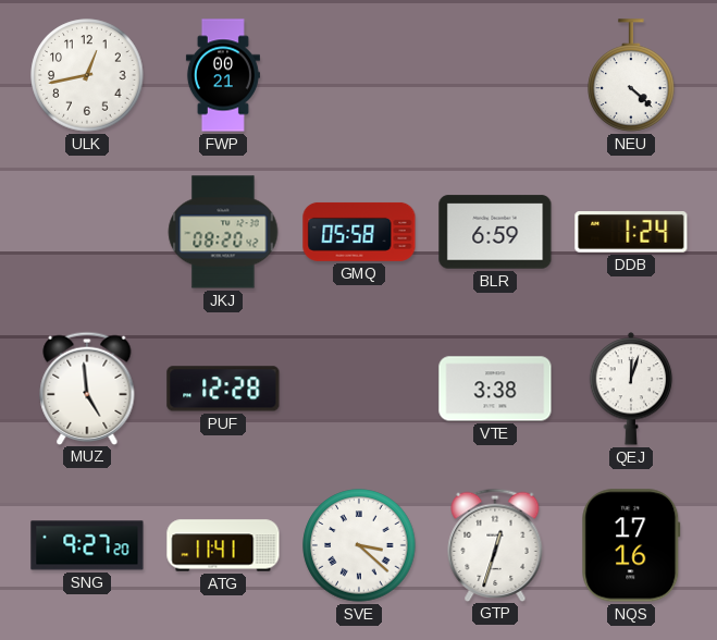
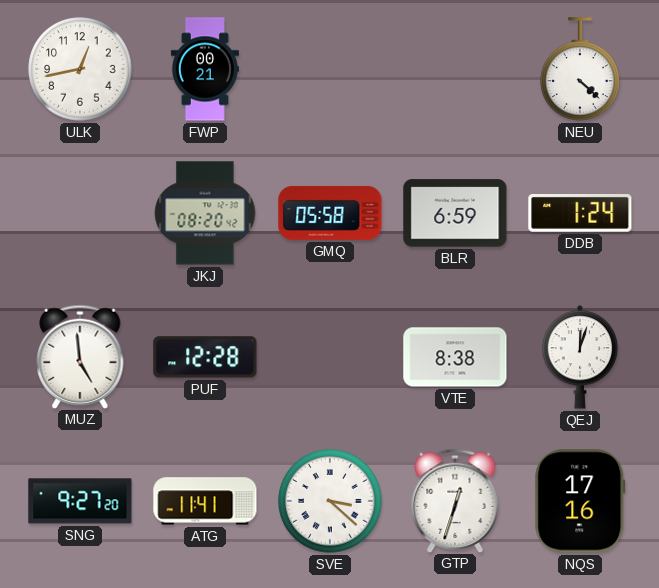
VTE: 3:38 -> 8:38
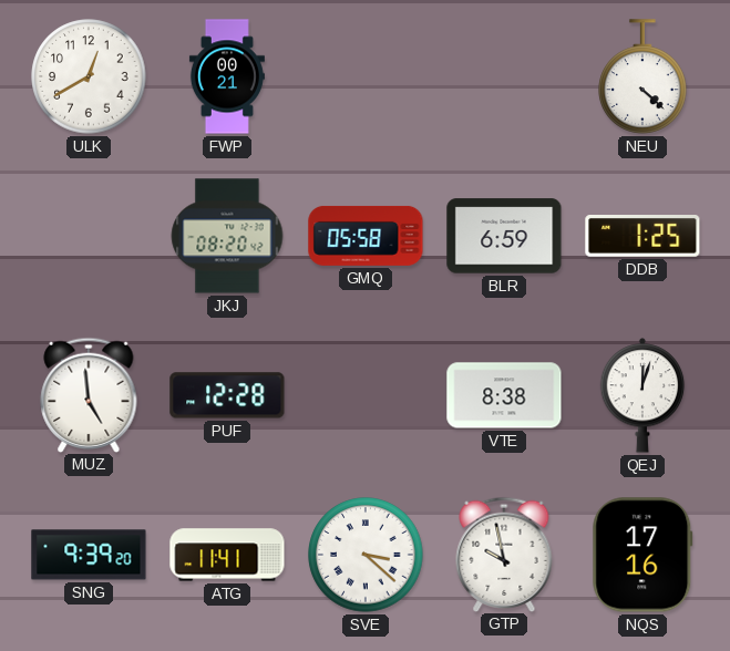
ULK: 12:43 -> 12:40
DDB: 1:24 -> 1:25
SNG: 9:27 -> 9:39
GTP: 12:33 -> 9:58
